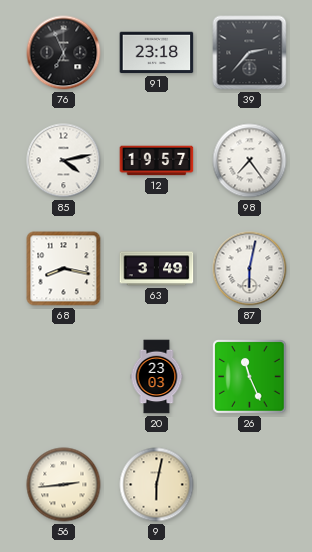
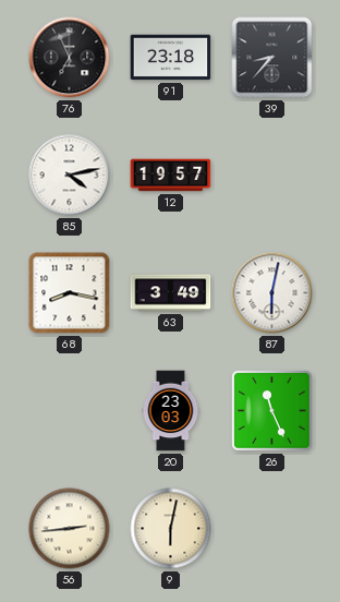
39: 2:37 -> 8:37
98: 7:24 -> none
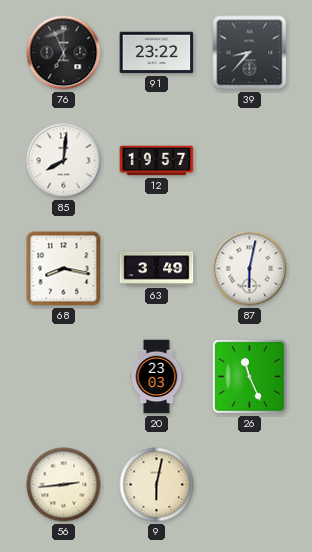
91: 23:18 -> 23:22
85: 4:13 -> 8:01
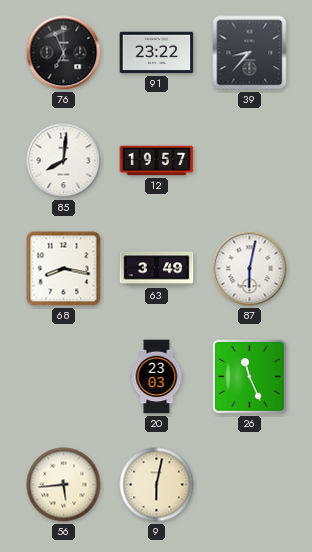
56: 2:44 -> 5:44
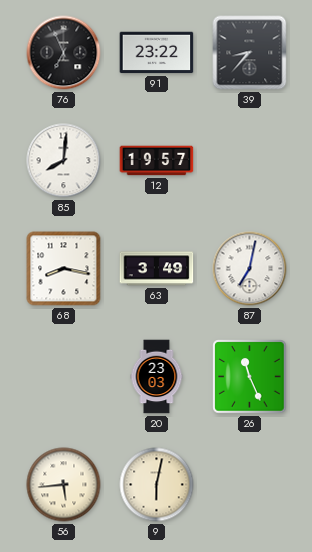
87: 6:02 -> 7:02
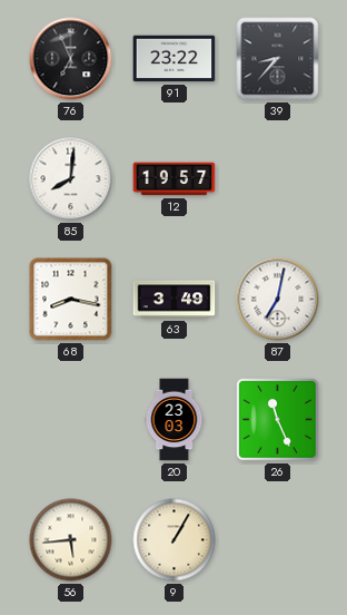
9: 6:02 -> 1:05
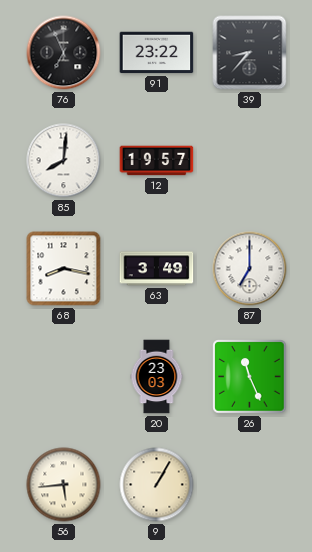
87: 7:02 -> 7:00
